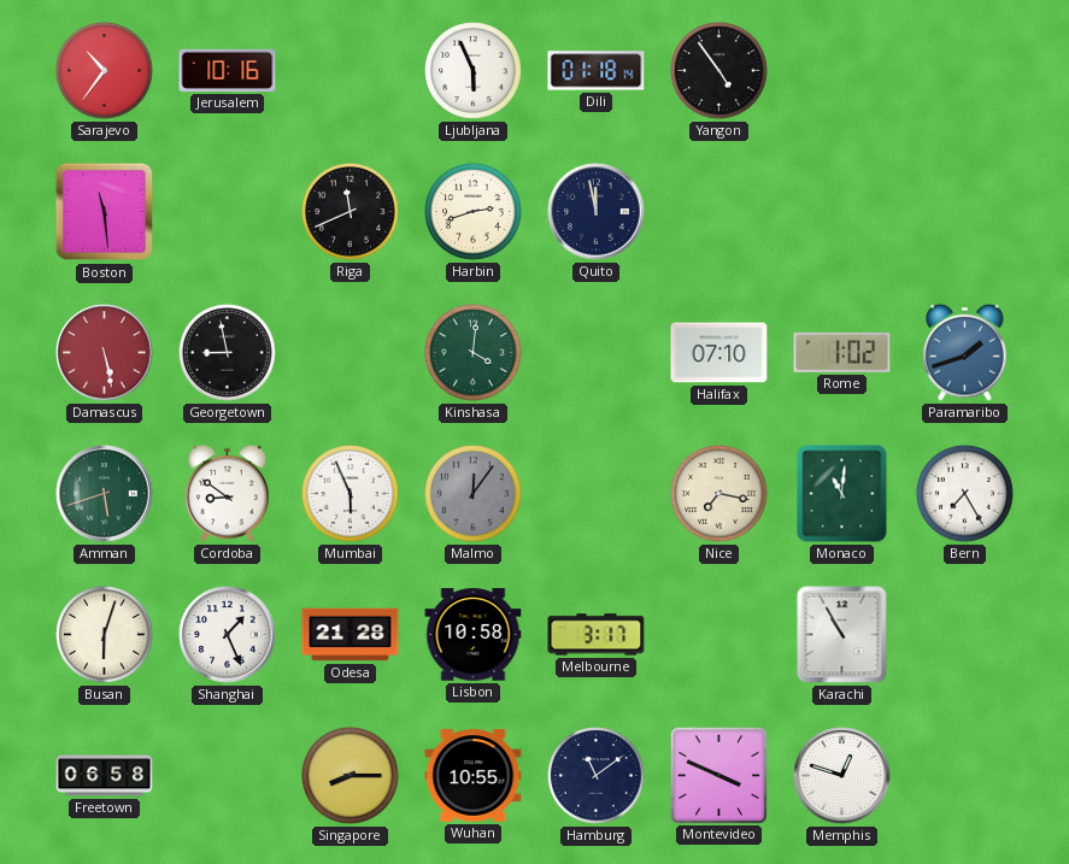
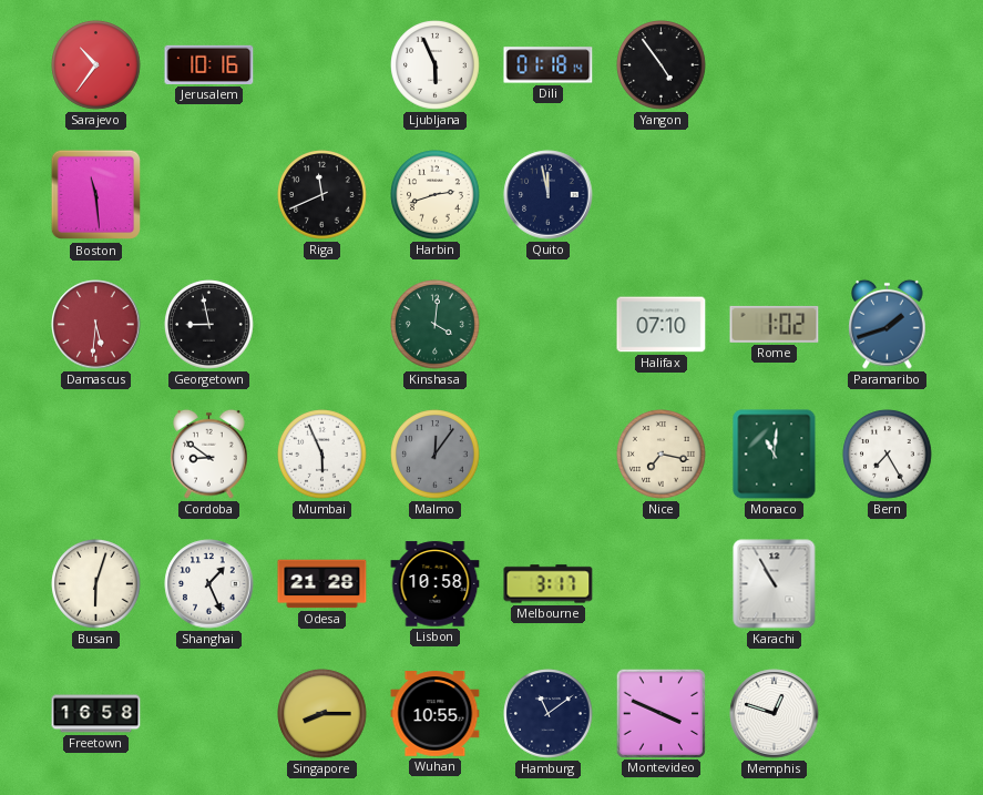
Damascus: 5:28 -> 5:31
Amman: 5:42 -> none
Freetown: 06:58 -> 16:58
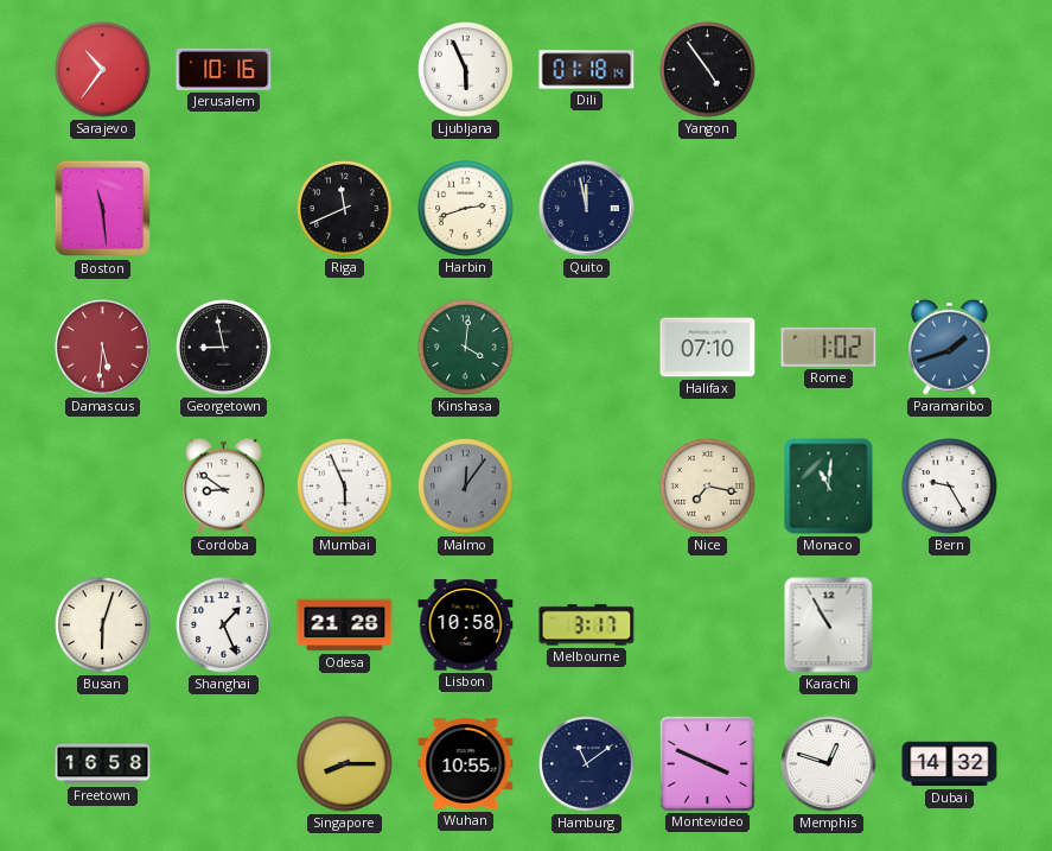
Bern: 7:25 -> 9:25
Dubai: none -> 14:32
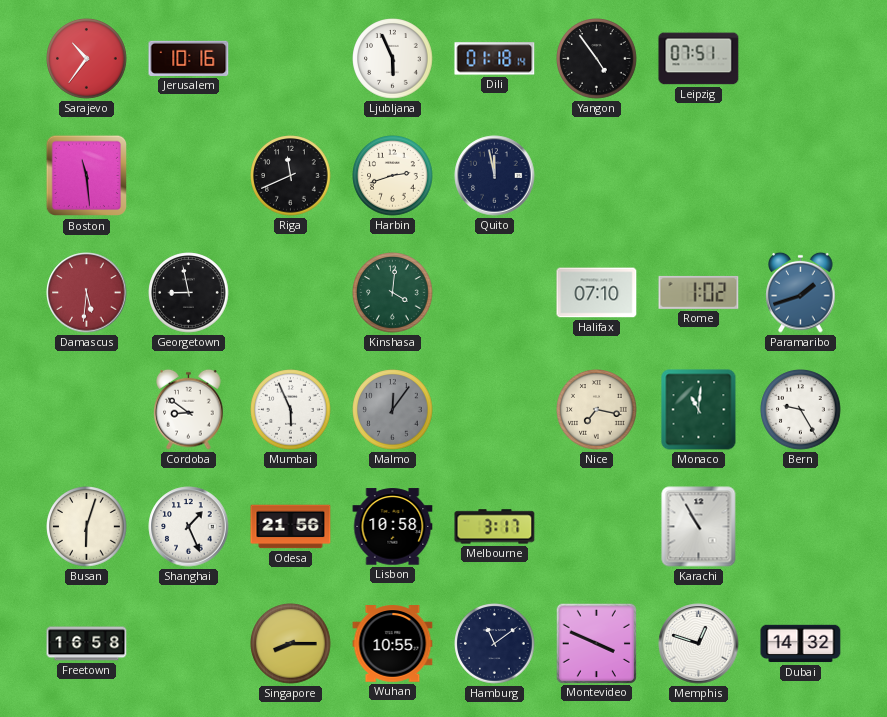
Leipzig: none -> 07:51
Odesa: 21:28 -> 21:56
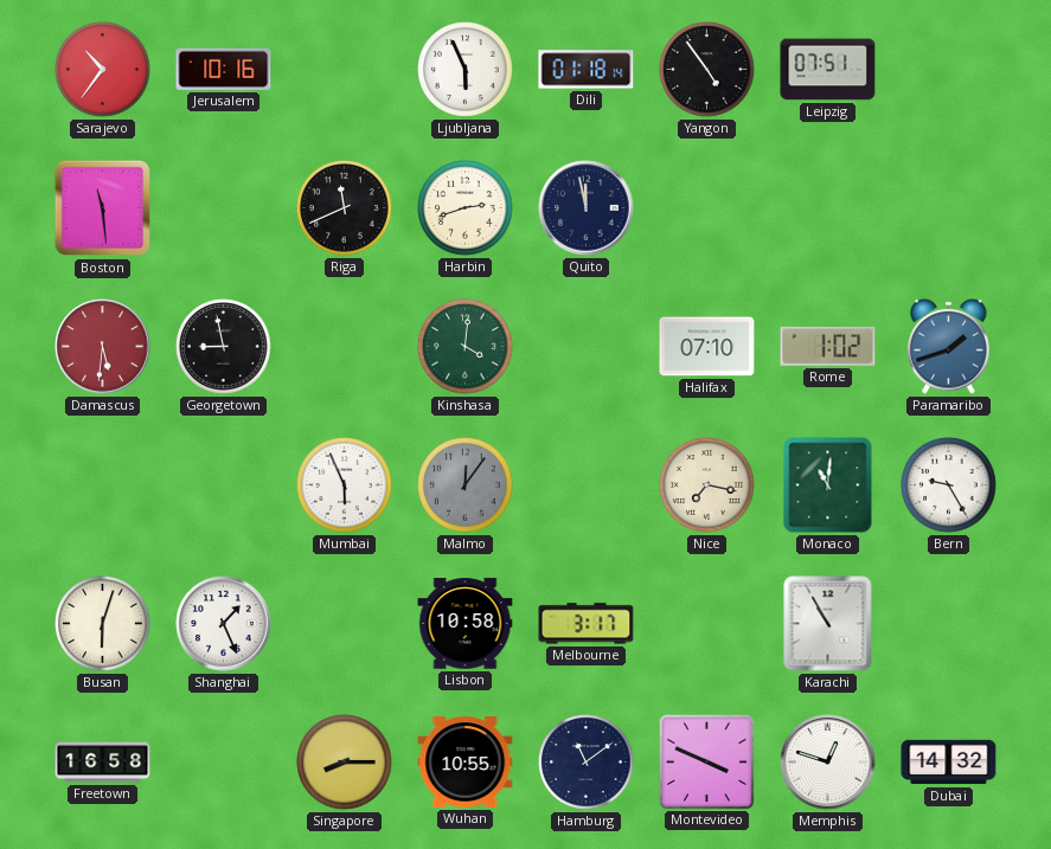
Cordoba: 8:51 -> none
Odesa: 21:56 -> none
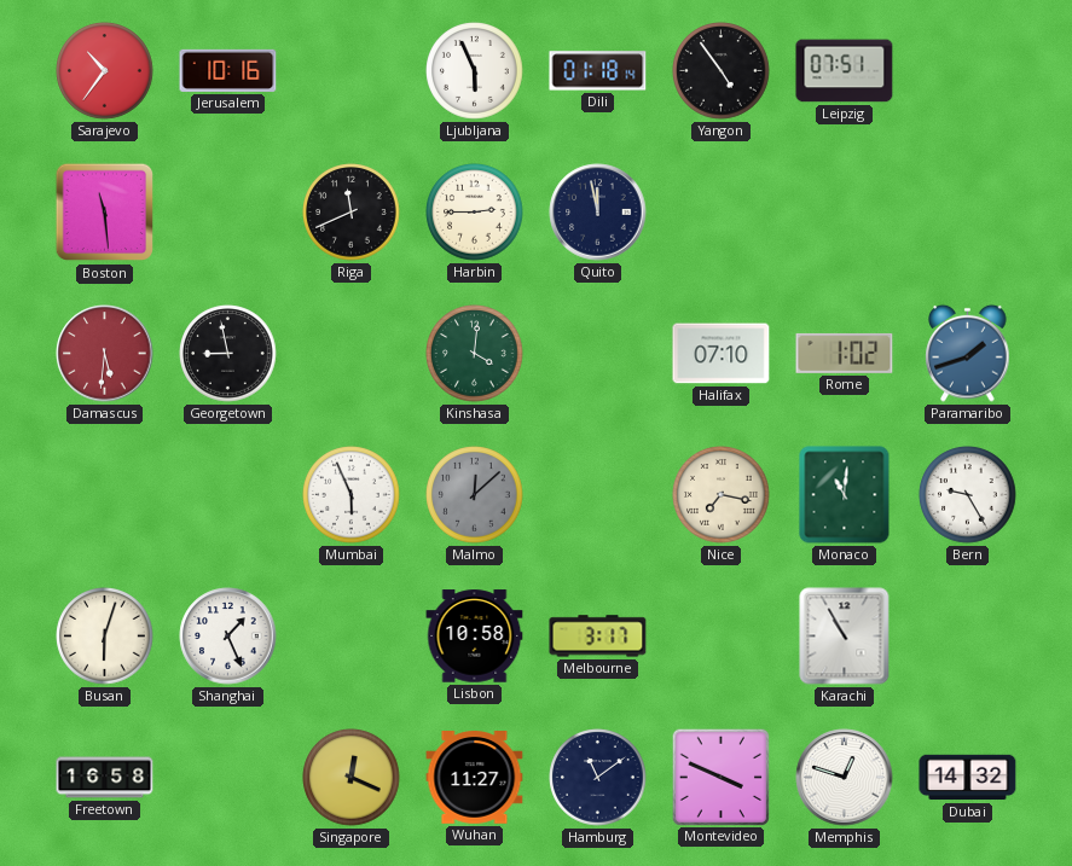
Harbin: 2:42 -> 2:45
Malmo: 12:06 -> 12:08
Singapore: 8:15 -> 12:19
Wuhan: 10:55 -> 11:27
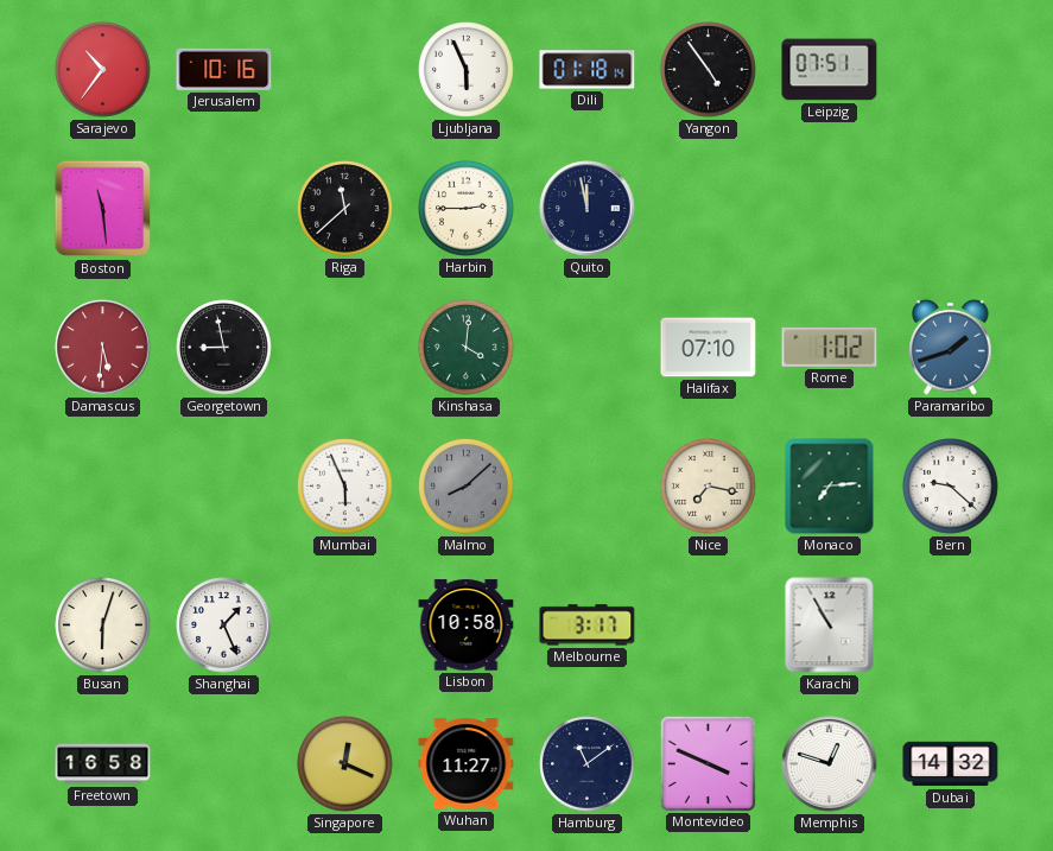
Riga: 11:41 -> 11:38
Malmo: 12:08 -> 8:08
Monaco: 11:01 -> 7:14
Bern: 9:25 -> 9:22
